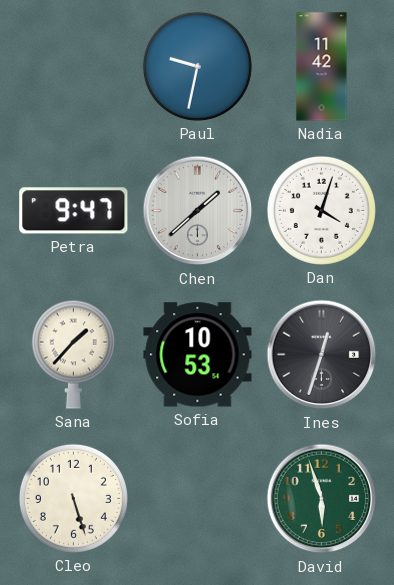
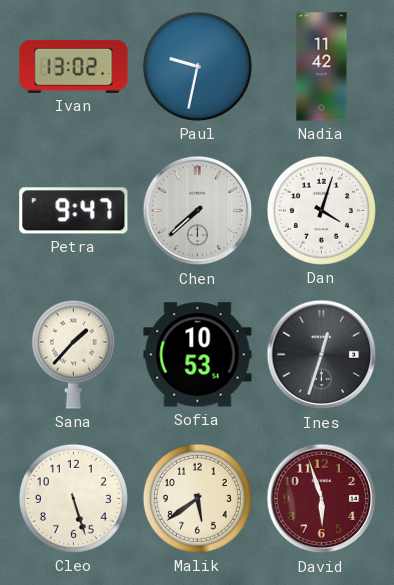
Ivan: none -> 13:02
Chen: 1:38 -> 7:38
Malik: none -> 5:39
David dial: green -> burgundy
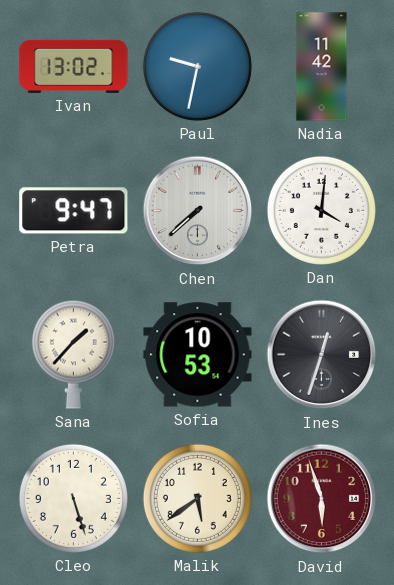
Dan: 4:03 -> 4:01
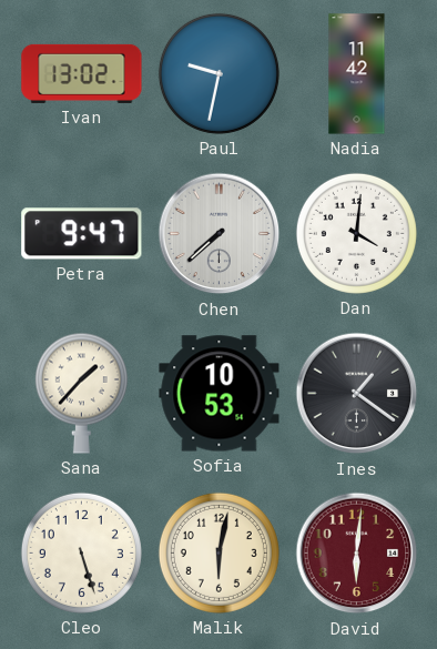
Ines: 12:33 -> 1:21
Malik: 5:39 -> 6:02
David: 5:57 -> 6:01
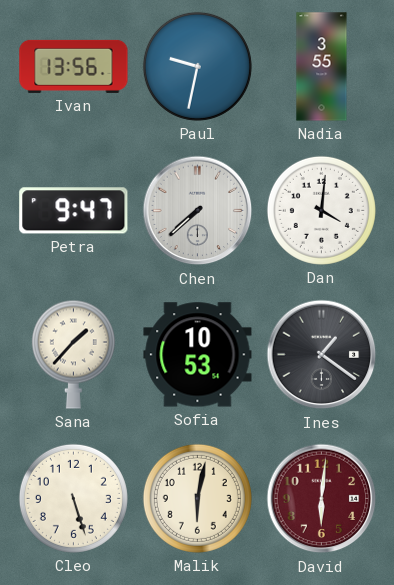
Ivan: 13:02 -> 13:56
Nadia: 11:42 -> 3:55
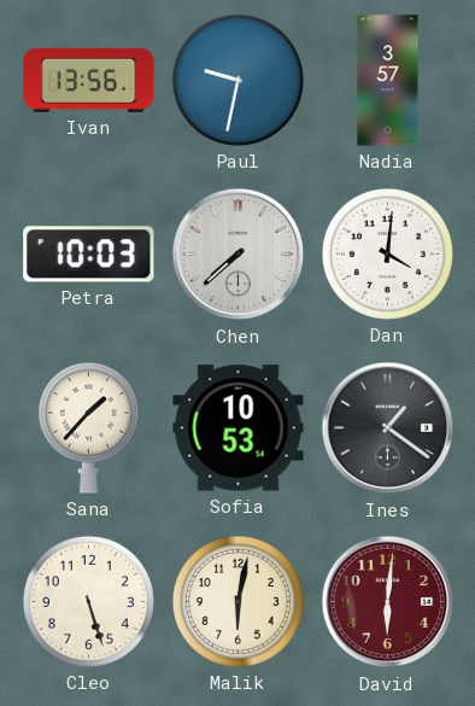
Nadia: 3:55 -> 3:57
Petra: 9:47 -> 10:03
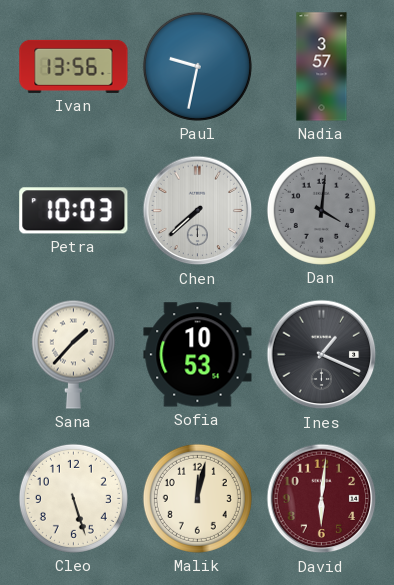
Dan dial: white -> grey
Ines: 1:21 -> 1:19
Malik: 6:02 -> 12:02
